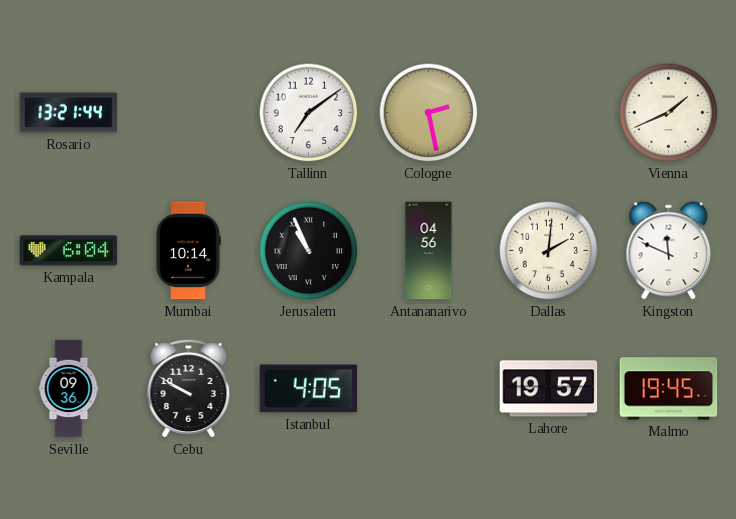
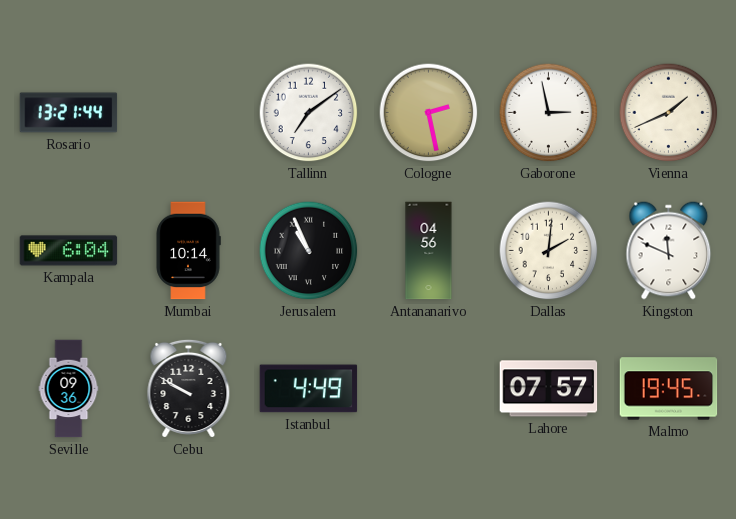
Gaborone: none -> 2:58
Istanbul: 4:05 -> 4:49
Lahore: 19:57 -> 07:57
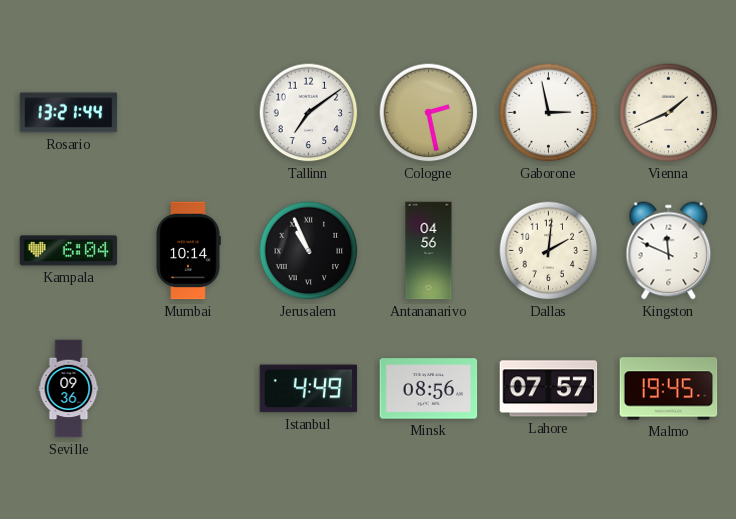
Cebu: 9:50 -> none
Minsk: none -> 08:56
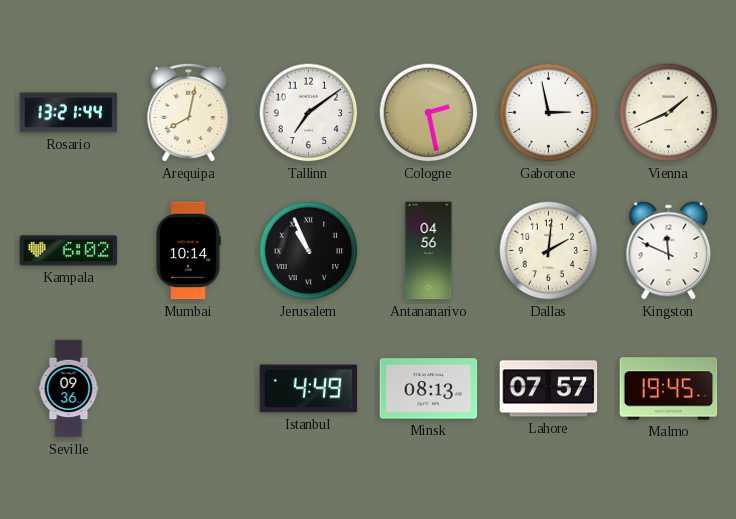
Arequipa: none -> 8:02
Kampala: 6:04 -> 6:02
Minsk: 08:56 -> 08:13
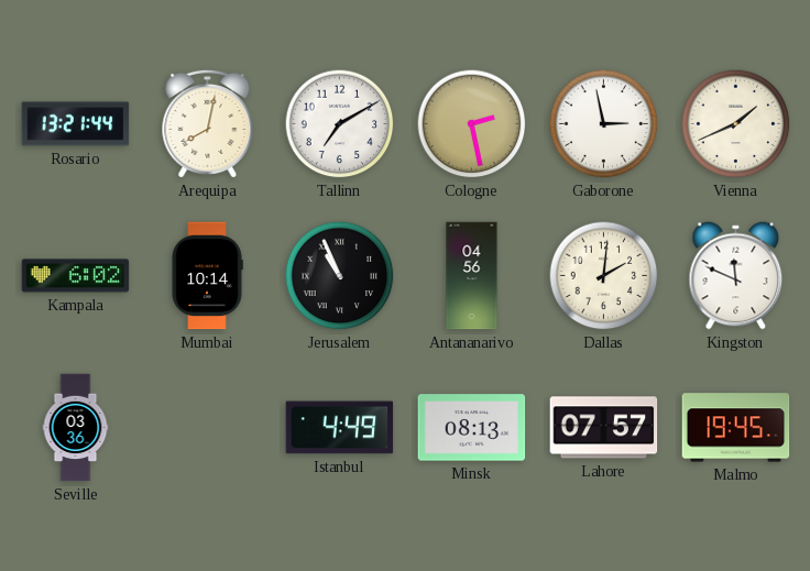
Tallinn: 7:09 -> 7:10
Seville: 09:36 -> 03:36
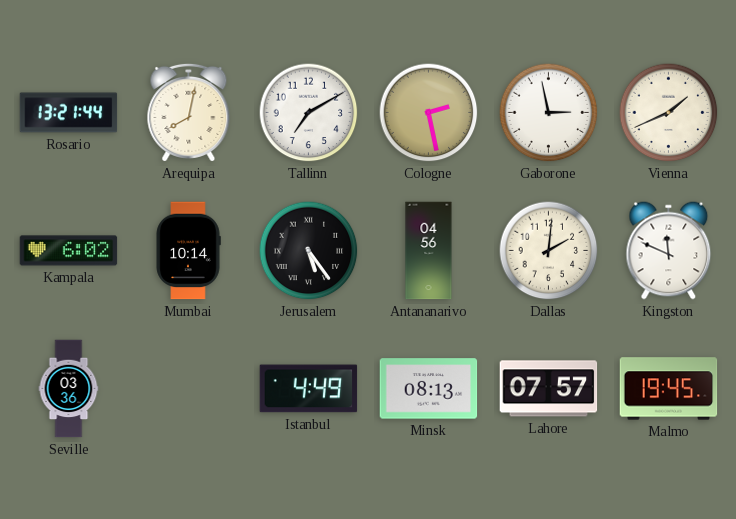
Jerusalem: 10:56 -> 5:24
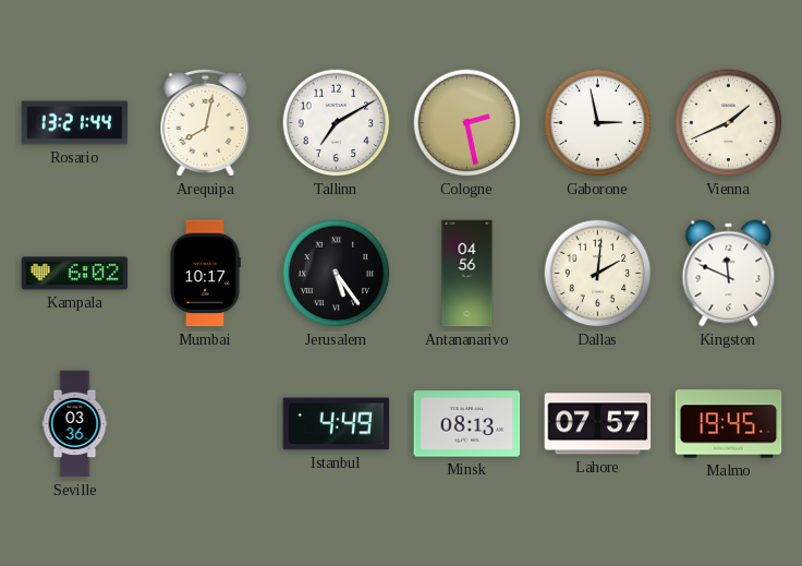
Mumbai: 10:14 -> 10:17
